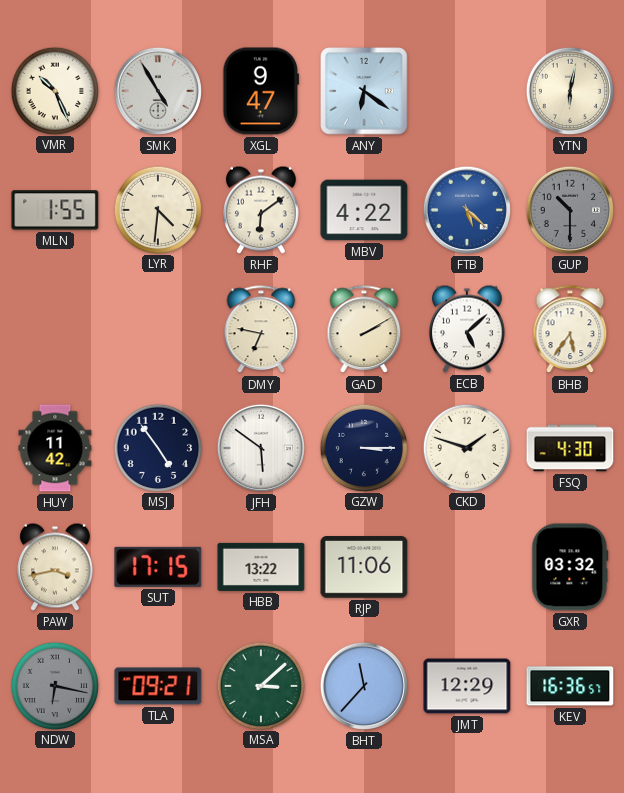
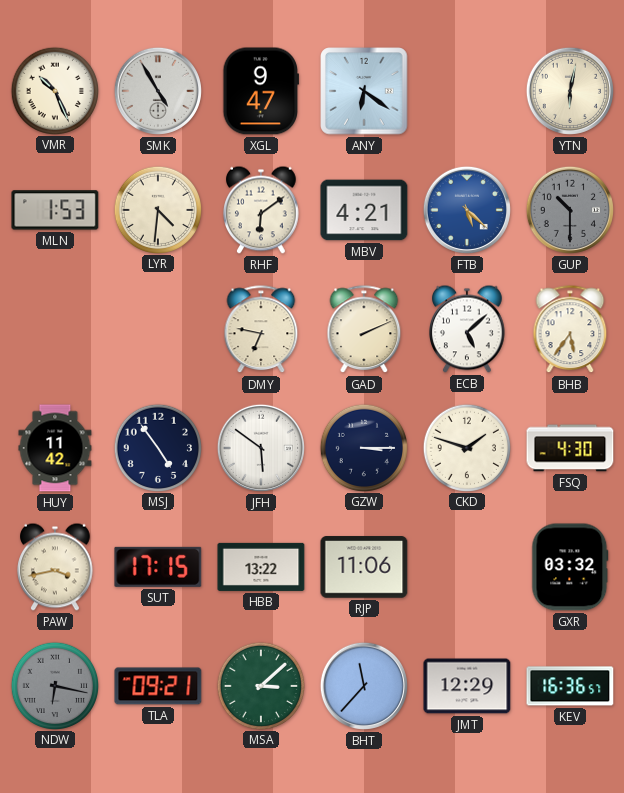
MLN: 1:55 -> 1:53
MBV: 4:22 -> 4:21
GAD: 2:10 -> 2:11
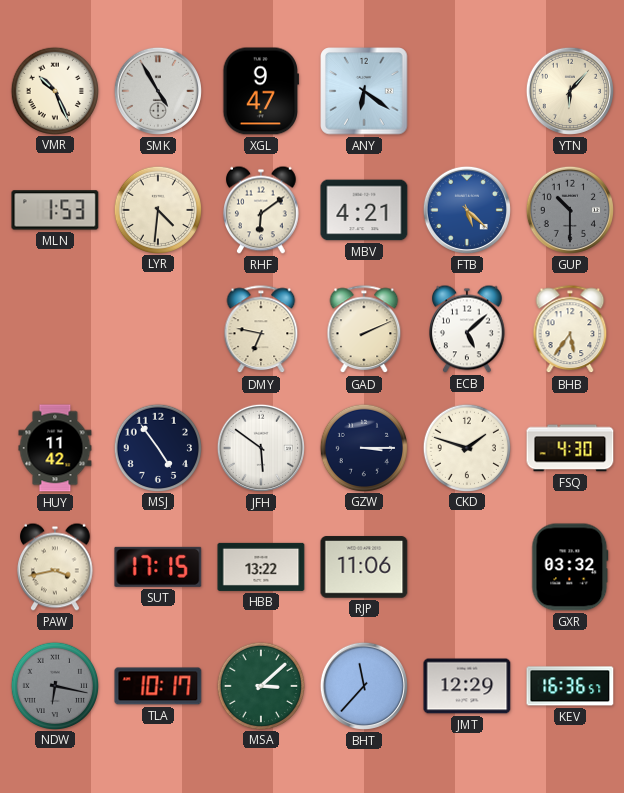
YTN: 6:02 -> 6:07
TLA: 09:21 -> 10:17
